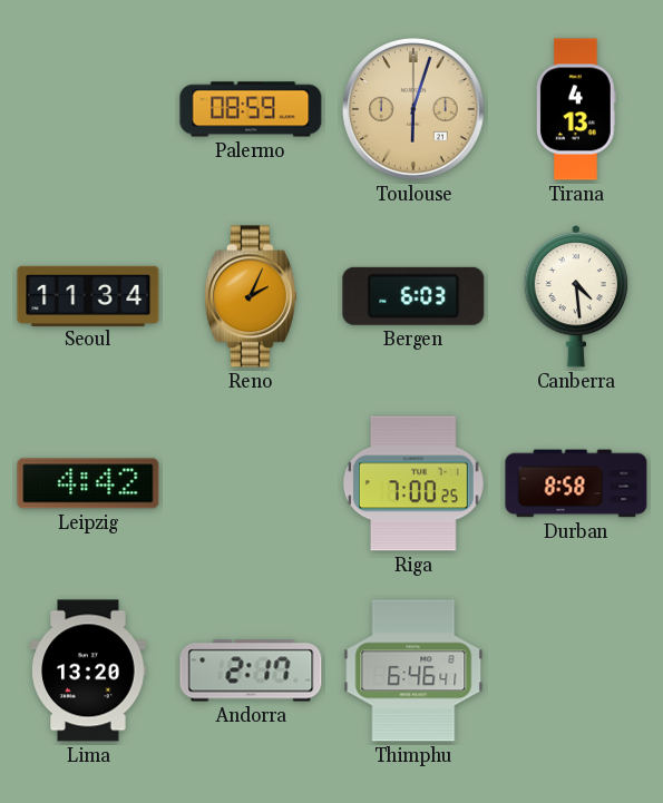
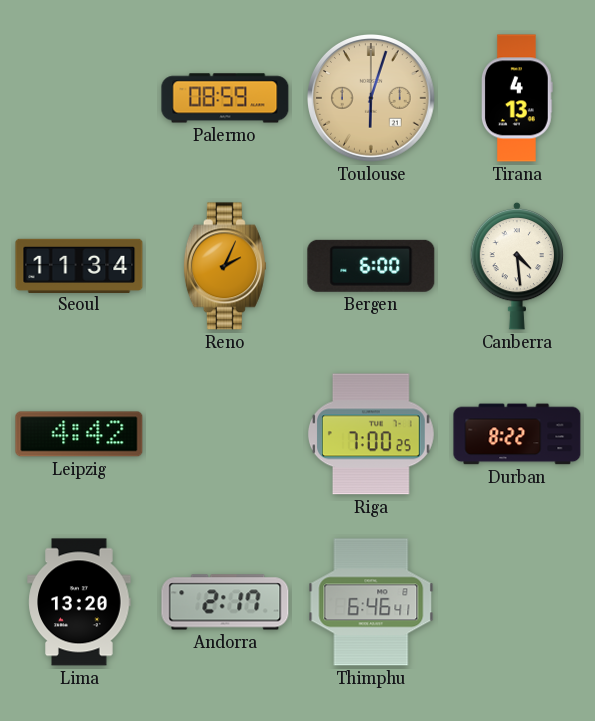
Bergen: 6:03 -> 6:00
Durban: 8:58 -> 8:22
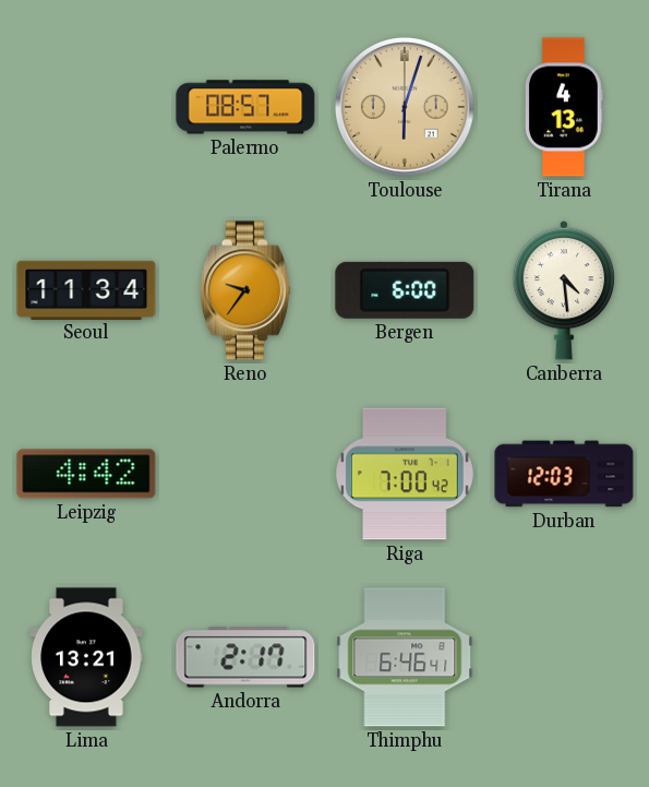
Palermo: 08:59 -> 08:57
Reno: 2:04 -> 9:36
Riga: 7:00:25 -> 7:00:42
Durban: 8:22 -> 12:03
Lima: 13:20 -> 13:21
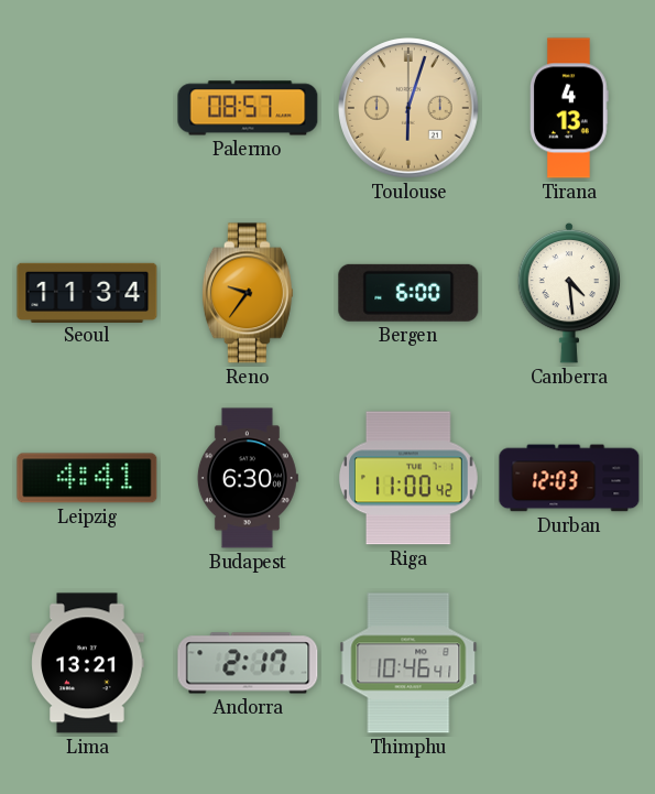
Leipzig: 4:42 -> 4:41
Budapest: none -> 6:30
Riga: 7:00 -> 11:00
Thimphu: 6:46 -> 10:46
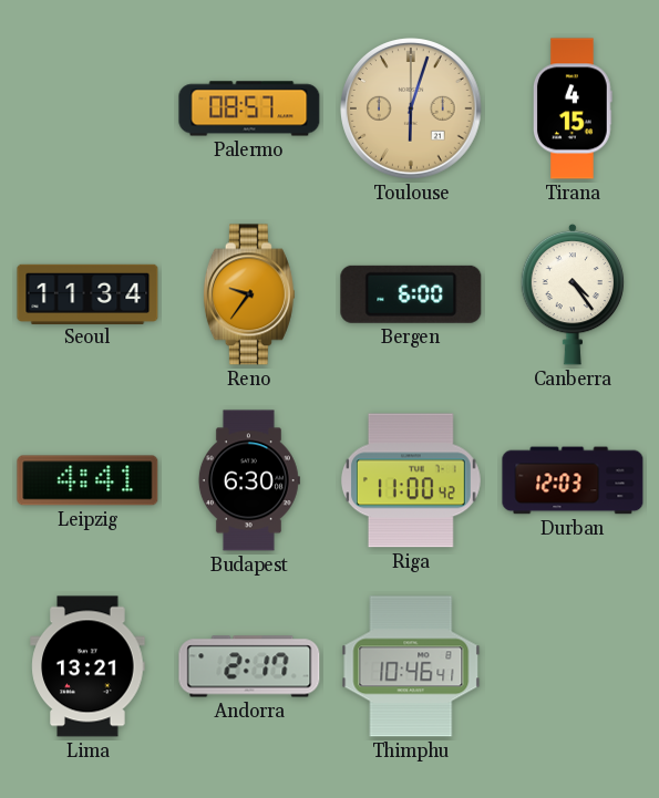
Tirana: 4:13 -> 4:15
Canberra: 4:29 -> 4:24
